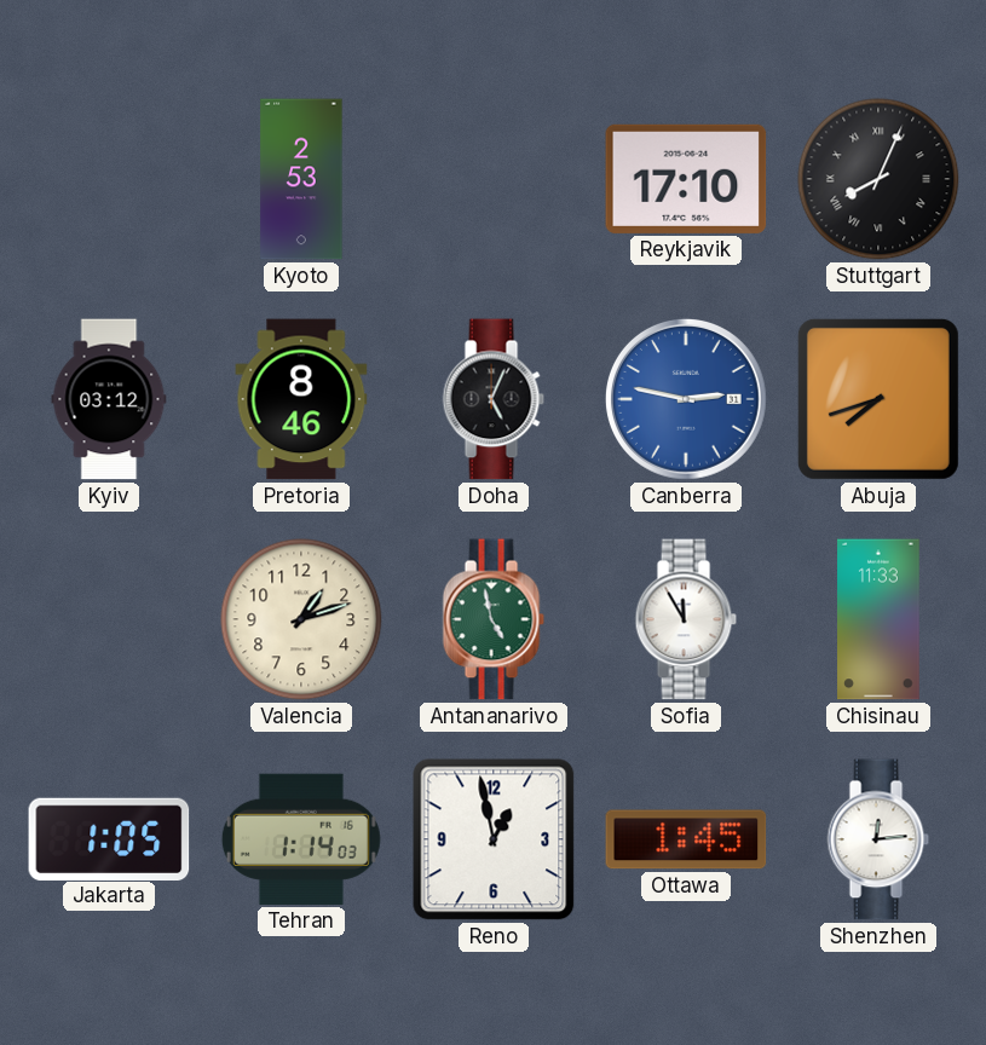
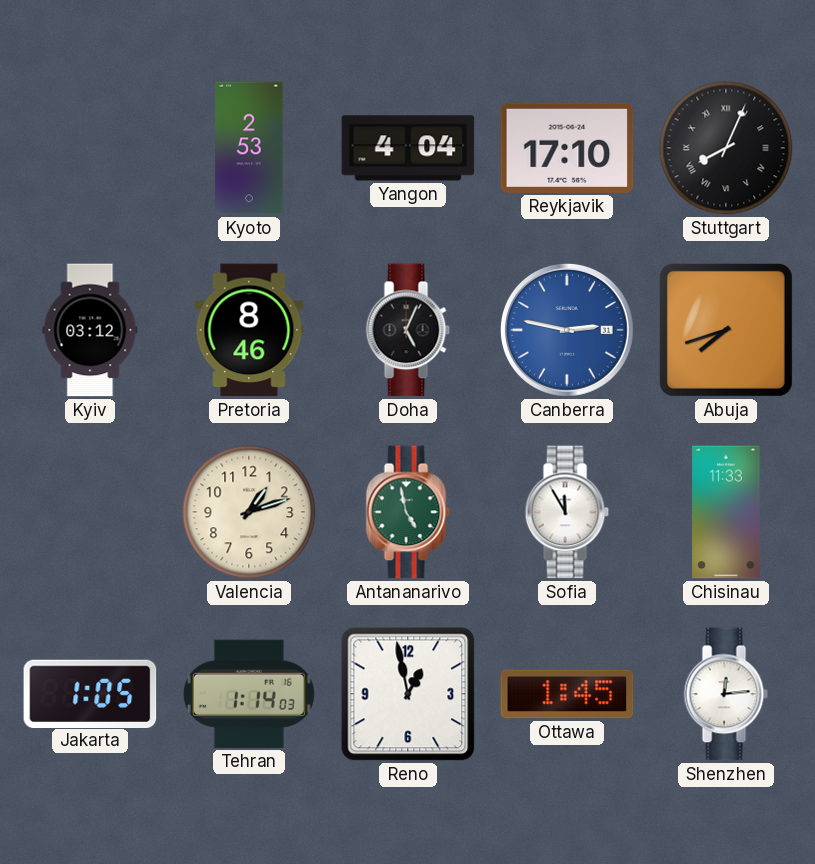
Yangon: none -> 4:04
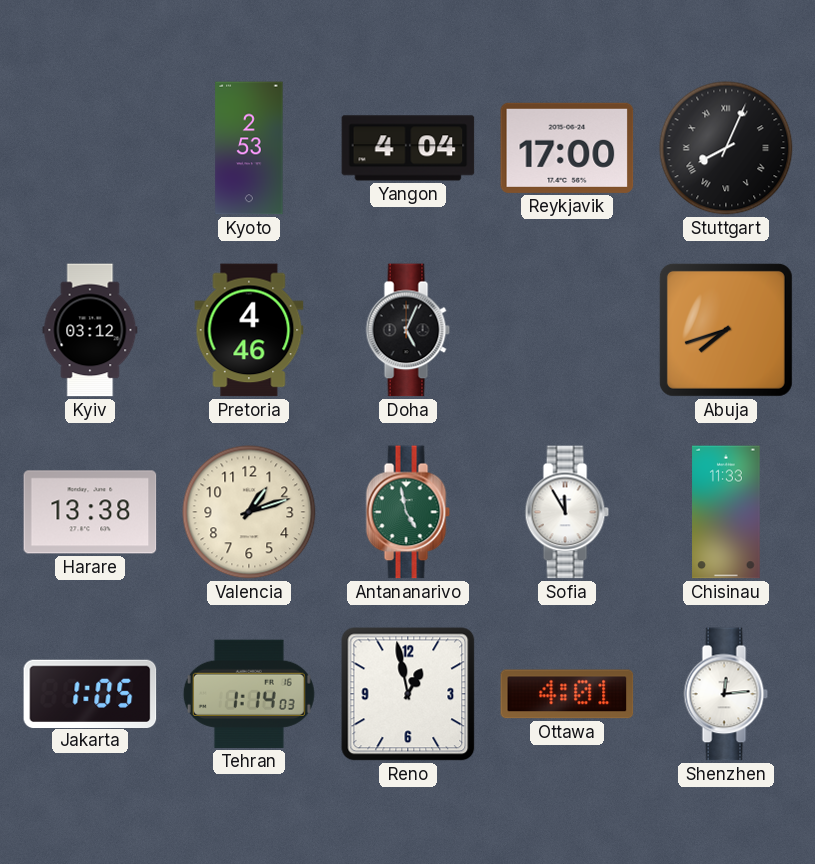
Reykjavik: 17:10 -> 17:00
Pretoria: 8:46 -> 4:46
Canberra: 2:47 -> none
Harare: none -> 13:38
Ottawa: 1:45 -> 4:01
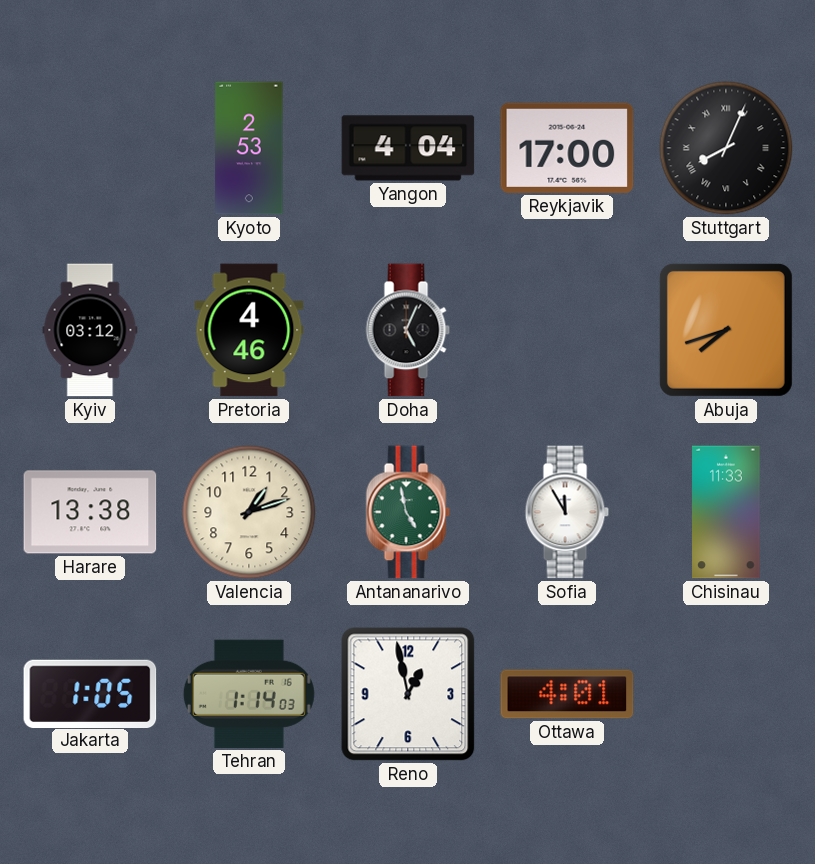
Shenzhen: 12:14 -> none
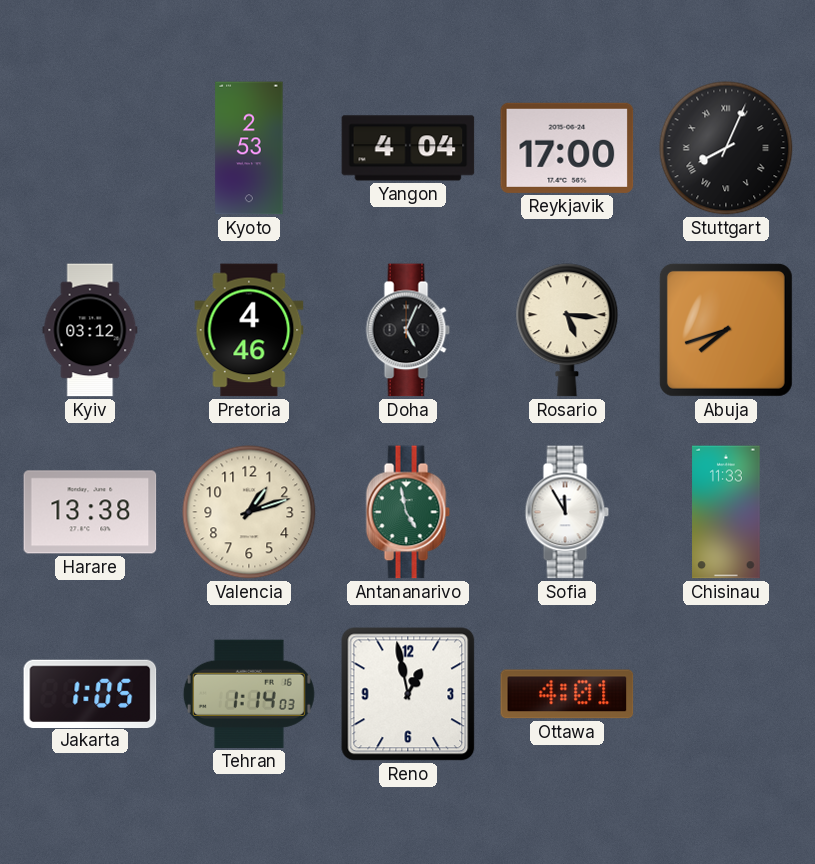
Rosario: none -> 5:16
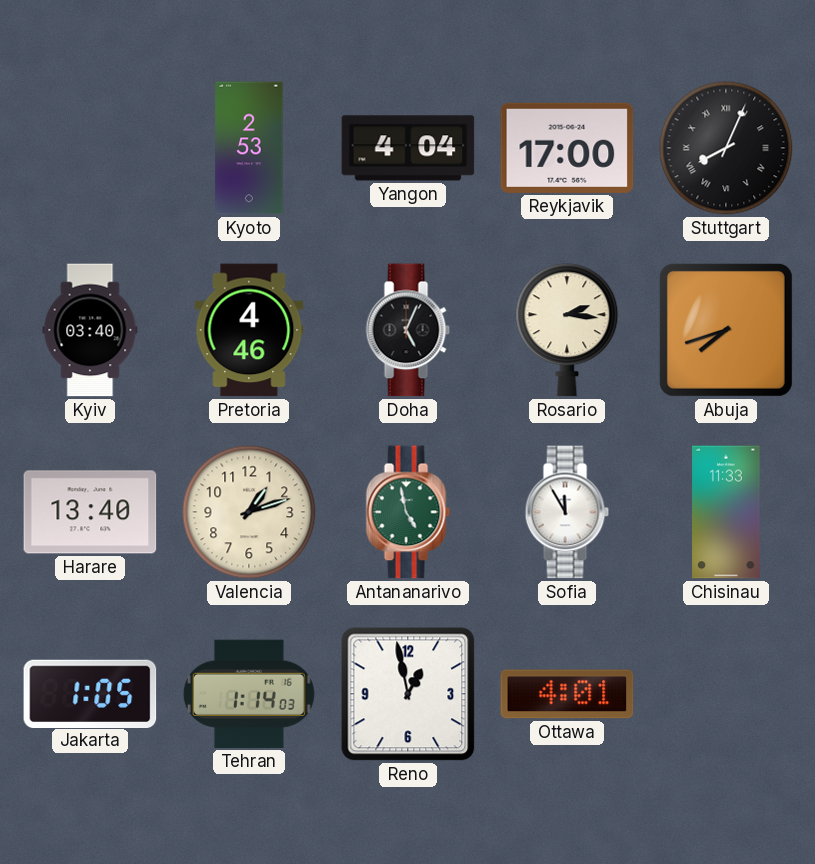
Kyiv: 03:12 -> 03:40
Rosario: 5:16 -> 2:16
Harare: 13:38 -> 13:40
